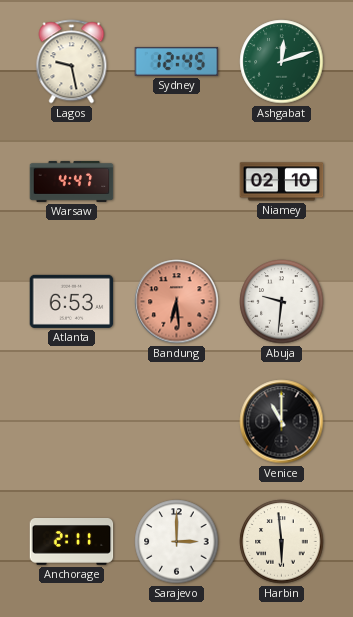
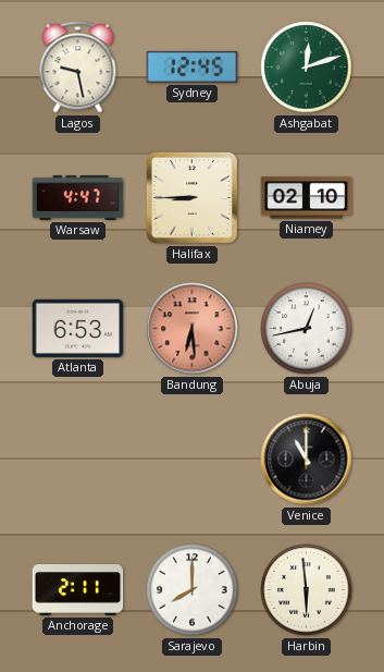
Halifax: none -> 8:45
Abuja: 9:31 -> 12:43
Sarajevo: 3:00 -> 8:00
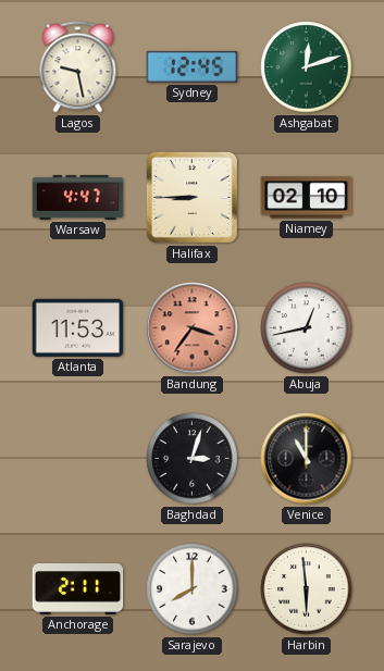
Atlanta: 6:53 -> 11:53
Bandung: 6:29 -> 3:36
Baghdad: none -> 3:03
